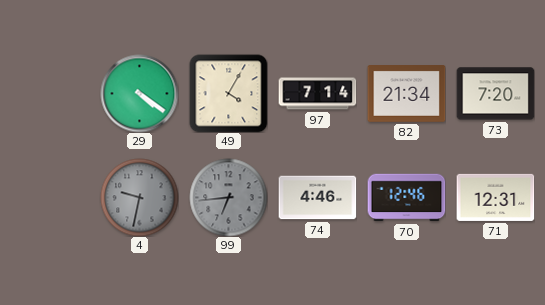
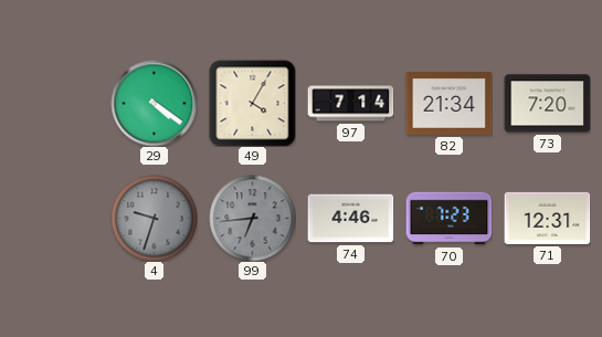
4: 9:32 -> 9:33
70: 12:46 -> 7:23
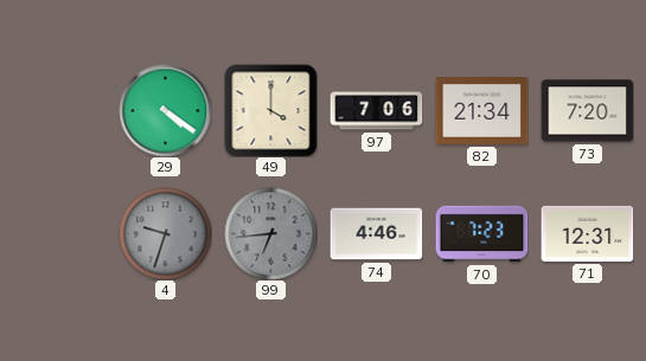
49: 4:05 -> 4:00
97: 7:14 -> 7:06
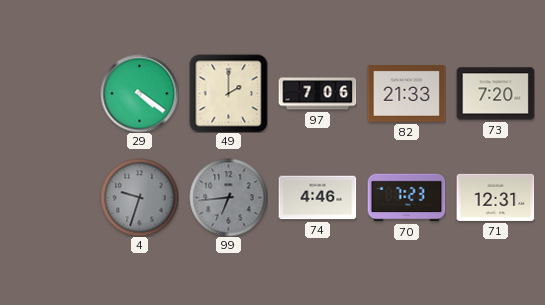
49: 4:00 -> 2:00
82: 21:34 -> 21:33
